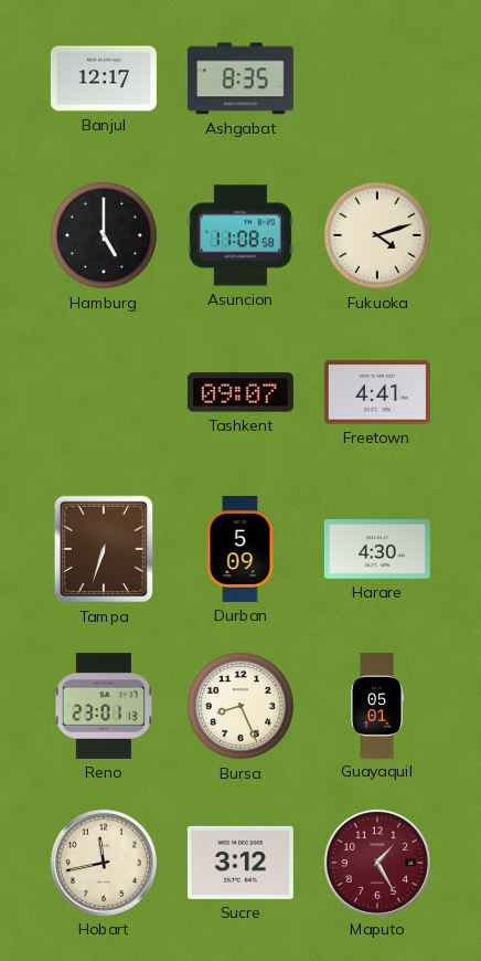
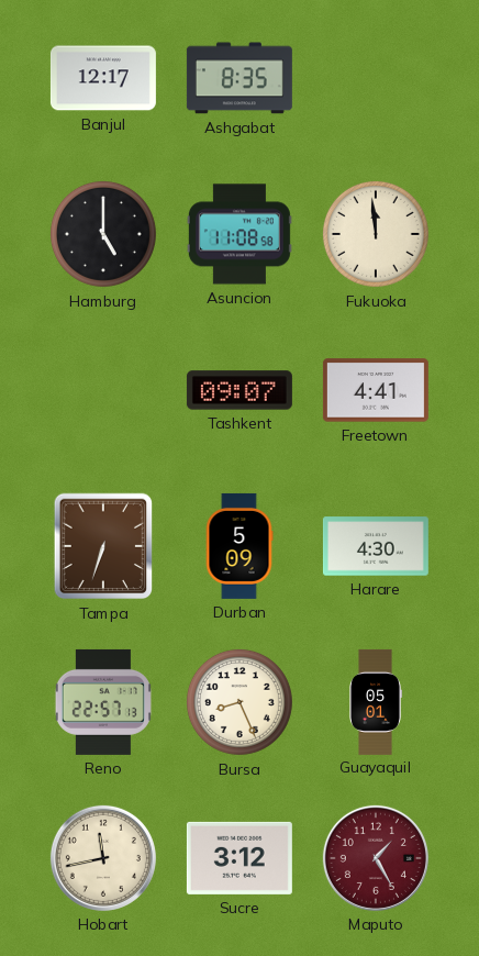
Fukuoka: 4:12 -> 11:59
Reno: 23:01 -> 22:57
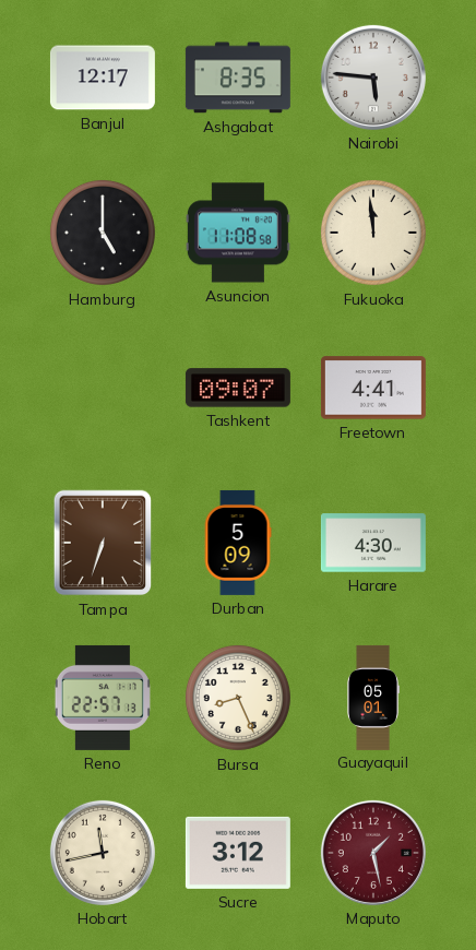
Nairobi: none -> 5:46
Maputo: 1:25 -> 1:28
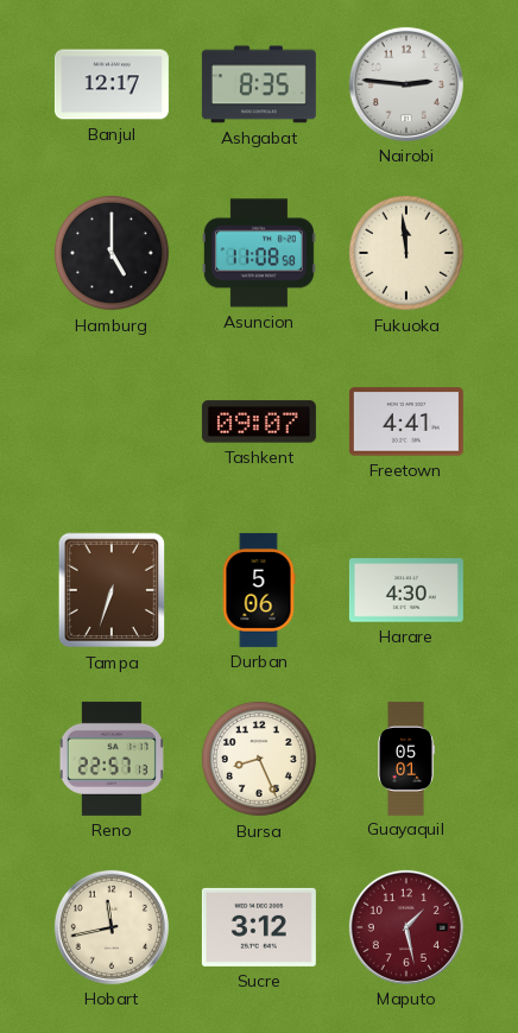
Nairobi: 5:46 -> 2:46
Durban: 5:09 -> 5:06
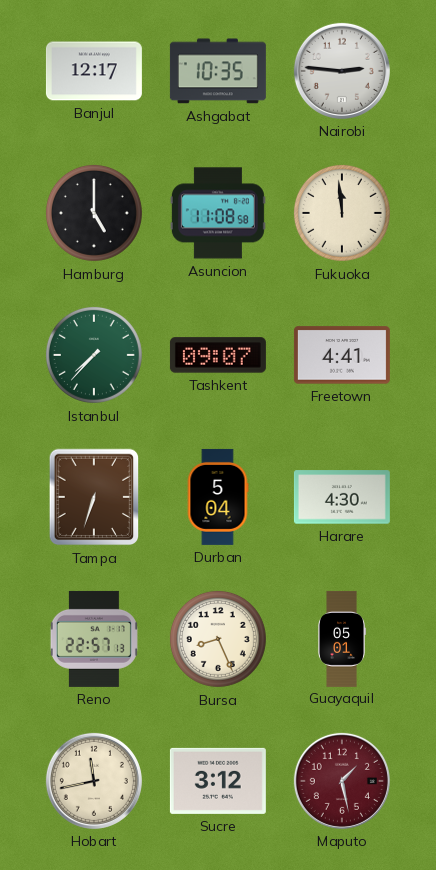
Ashgabat: 8:35 -> 10:35
Istanbul: none -> 7:37
Durban: 5:06 -> 5:04
